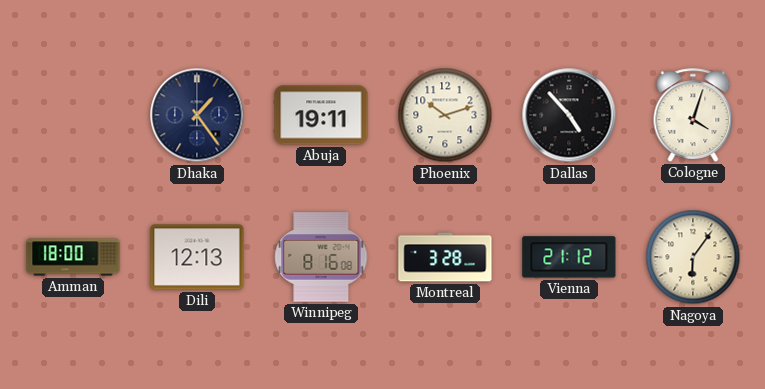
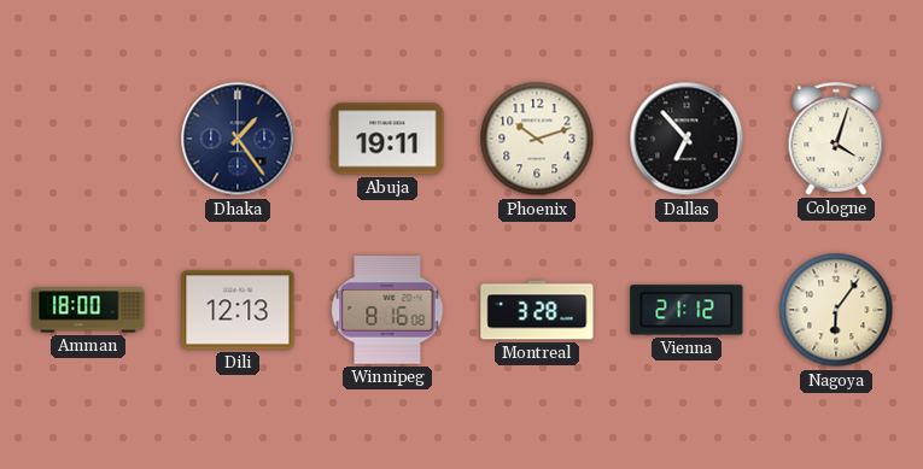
Dallas: 4:53 -> 6:53
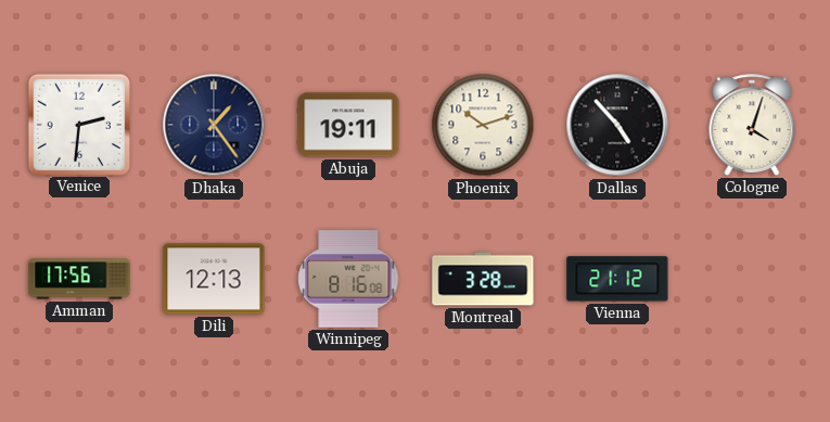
Venice: none -> 2:31
Dallas: 6:53 -> 4:53
Amman: 18:00 -> 17:56
Nagoya: 6:06 -> none
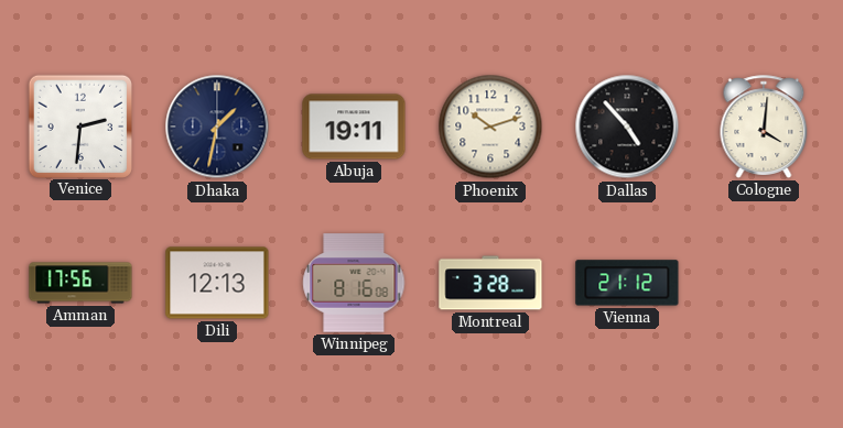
Dhaka: 1:24 -> 1:32
Cologne: 4:03 -> 4:01
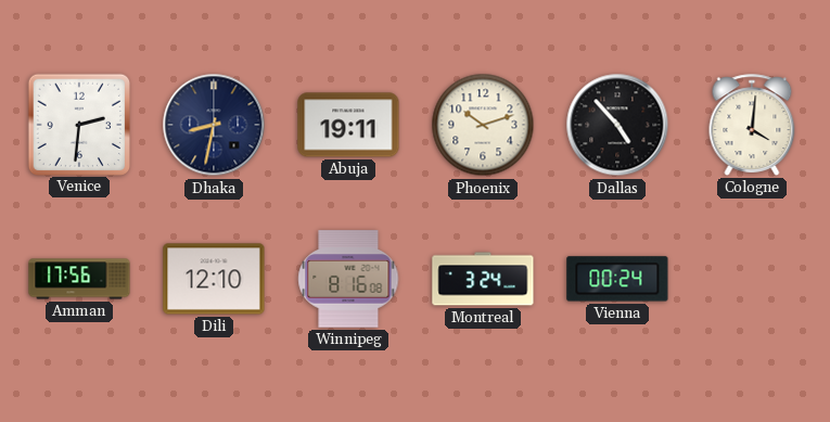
Dhaka: 1:32 -> 8:32
Dili: 12:13 -> 12:10
Montreal: 3:28 -> 3:24
Vienna: 21:12 -> 00:24
